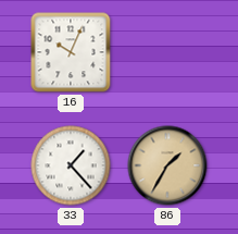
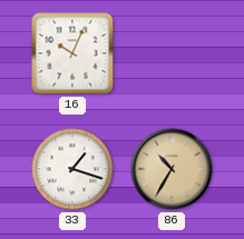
33: 1:23 -> 1:18
86: 1:35 -> 10:35
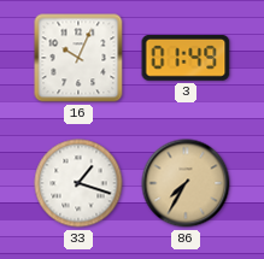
3: none -> 01:49
86: 10:35 -> 7:35
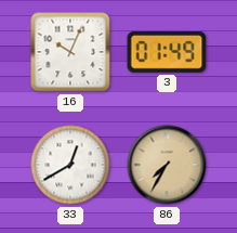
33: 1:18 -> 12:40
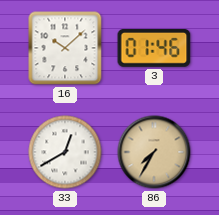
16: 10:04 -> 10:08
3: 01:49 -> 01:46
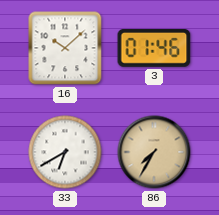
33: 12:40 -> 6:40
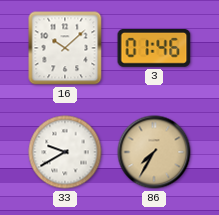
33: 6:40 -> 9:40
